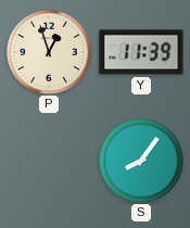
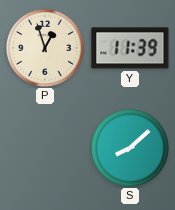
S: 8:06 -> 8:08
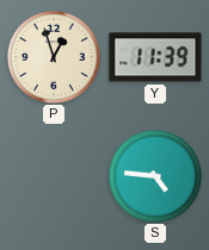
S: 8:08 -> 4:46
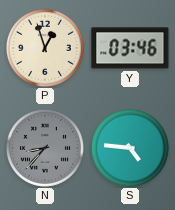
Y: 11:39 -> 03:46
N: none -> 8:37
